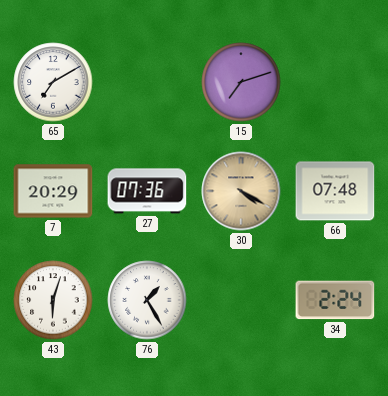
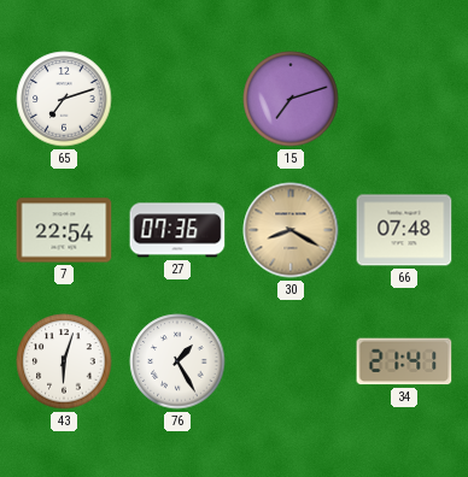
65: 7:10 -> 7:12
7: 20:29 -> 22:54
30: 4:20 -> 8:20
34: 2:24 -> 21:41
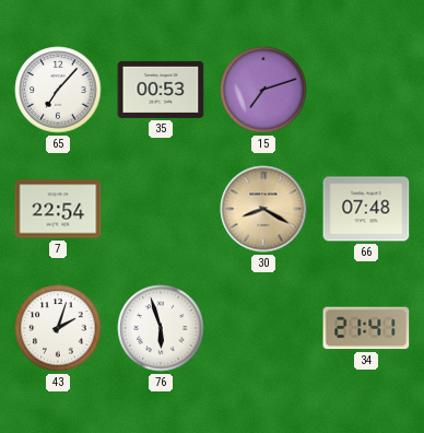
65: 7:12 -> 7:07
35: none -> 00:53
27: 07:36 -> none
43: 6:03 -> 2:03
76: 1:25 -> 5:57
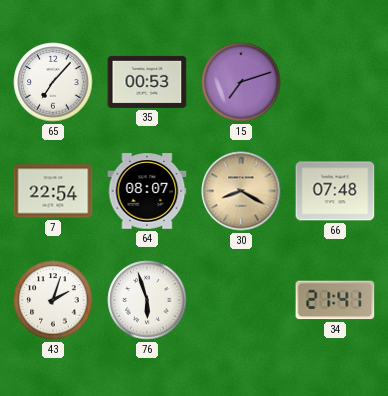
64: none -> 08:07
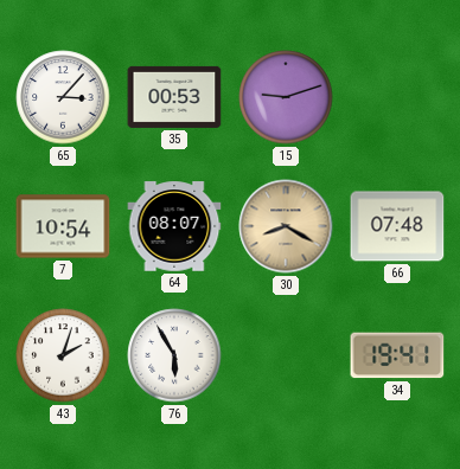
65: 7:07 -> 3:07
15: 7:12 -> 9:12
7: 22:54 -> 10:54
76: 5:57 -> 5:55
34: 21:41 -> 19:41
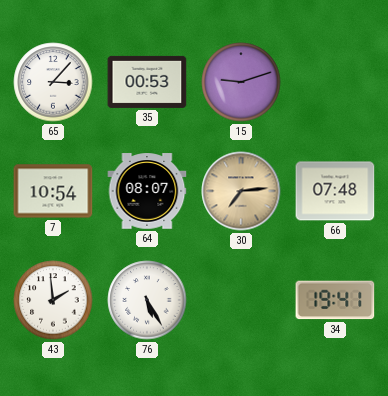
30: 8:20 -> 7:14
43: 2:03 -> 1:59
76: 5:55 -> 5:25
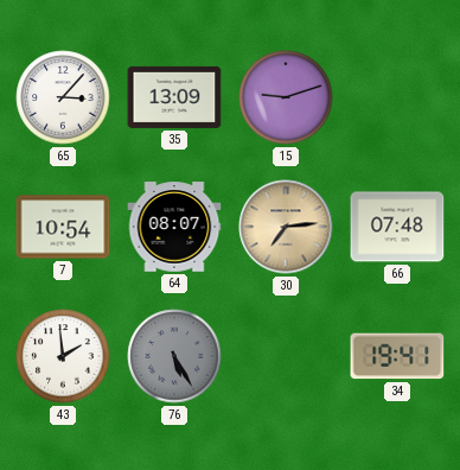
35: 00:53 -> 13:09
76 dial: white -> grey
